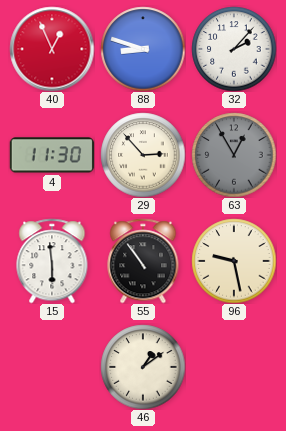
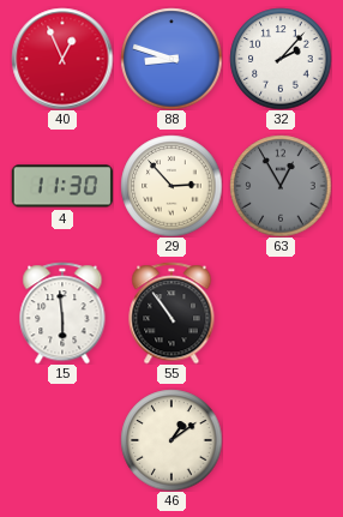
96: 9:28 -> none
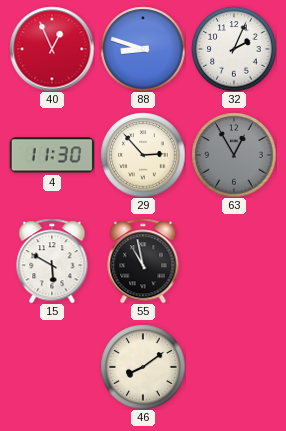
32: 2:07 -> 2:04
15: 5:59 -> 5:50
55: 10:54 -> 10:58
46: 1:09 -> 8:09
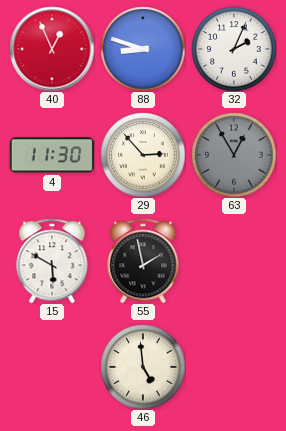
55: 10:58 -> 1:58
46: 8:09 -> 4:59
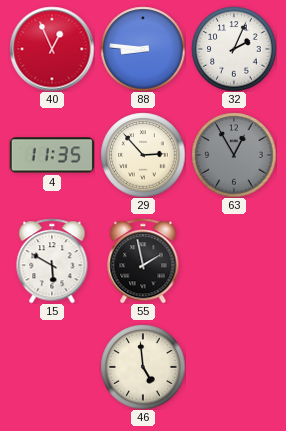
88: 8:48 -> 8:46
4: 11:30 -> 11:35
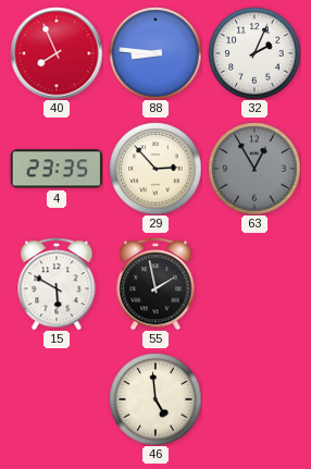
40: 12:56 -> 7:56
4: 11:35 -> 23:35
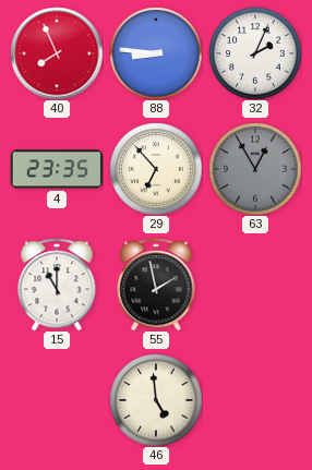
29: 2:53 -> 6:53
15: 5:50 -> 11:00
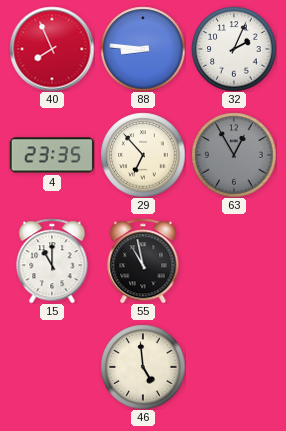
55: 1:58 -> 10:58
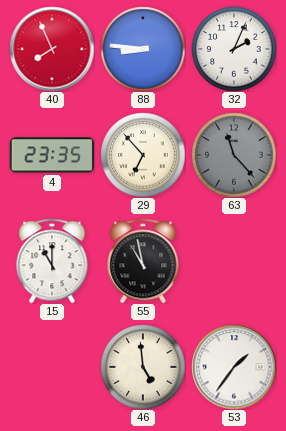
63: 12:55 -> 11:23
53: none -> 1:36
